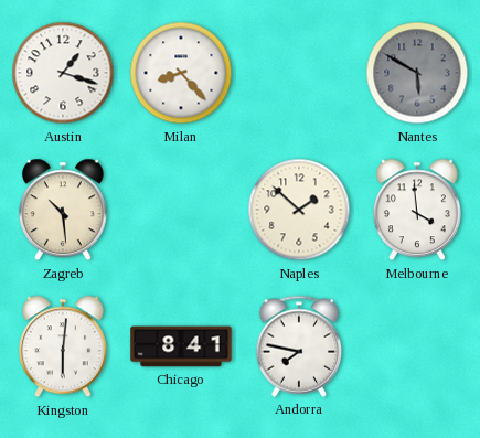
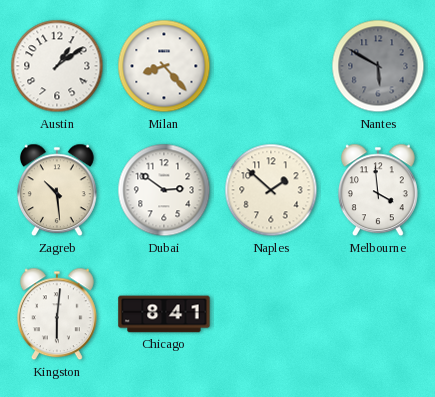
Austin: 1:18 -> 1:09
Dubai: none -> 2:51
Andorra: 7:47 -> none
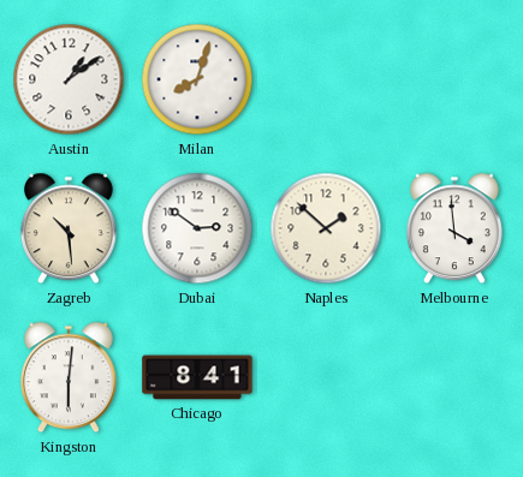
Milan: 8:23 -> 8:03
Nantes: 5:50 -> none
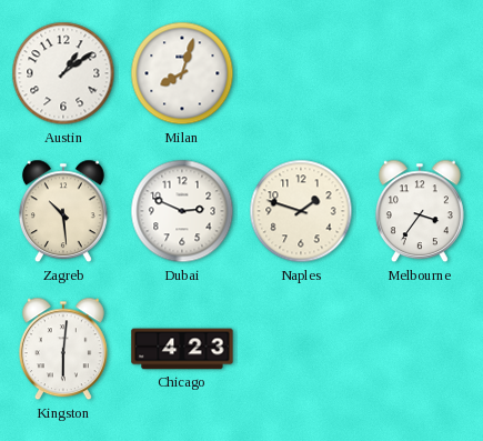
Dubai: 2:51 -> 2:49
Naples: 1:52 -> 1:48
Melbourne: 3:59 -> 3:36
Chicago: 8:41 -> 4:23
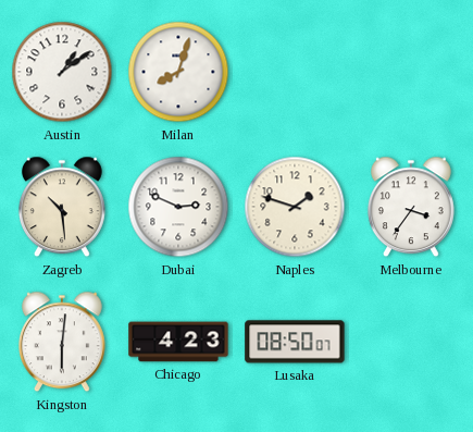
Lusaka: none -> 08:50
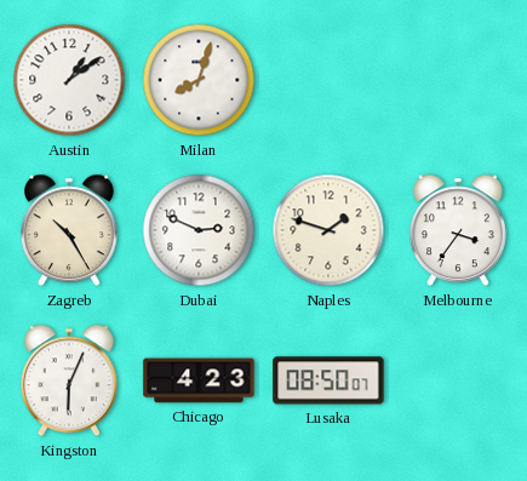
Zagreb: 10:29 -> 10:25
Kingston: 6:01 -> 6:04
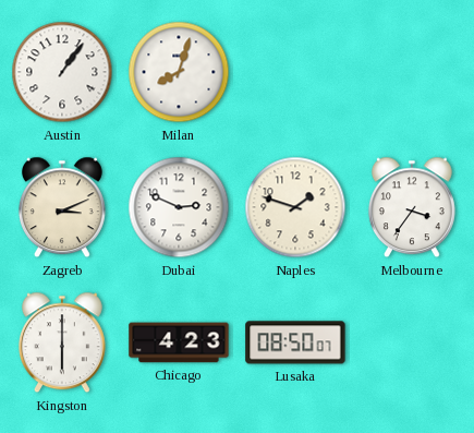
Austin: 1:09 -> 1:06
Zagreb: 10:25 -> 3:11
Kingston: 6:04 -> 6:00
